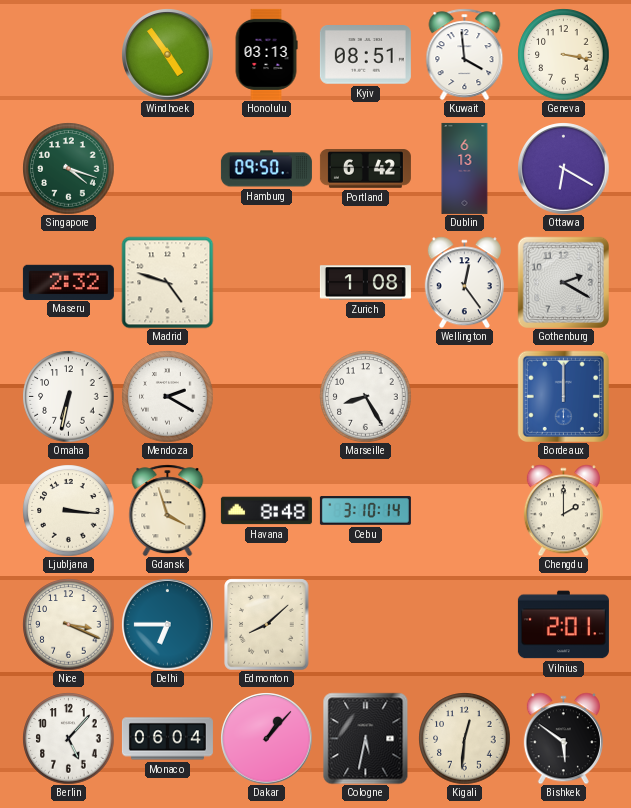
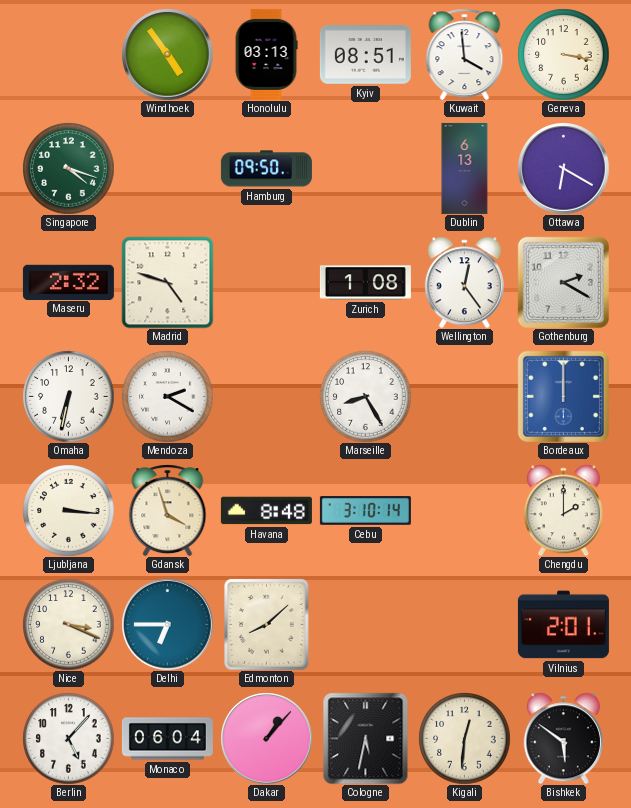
Portland: 6:42 -> none
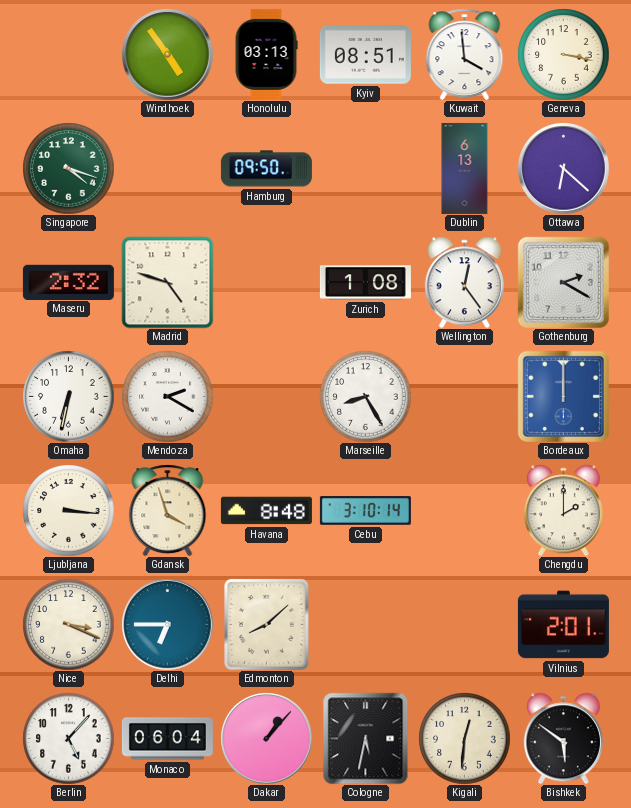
Ottawa: 6:20 -> 6:22
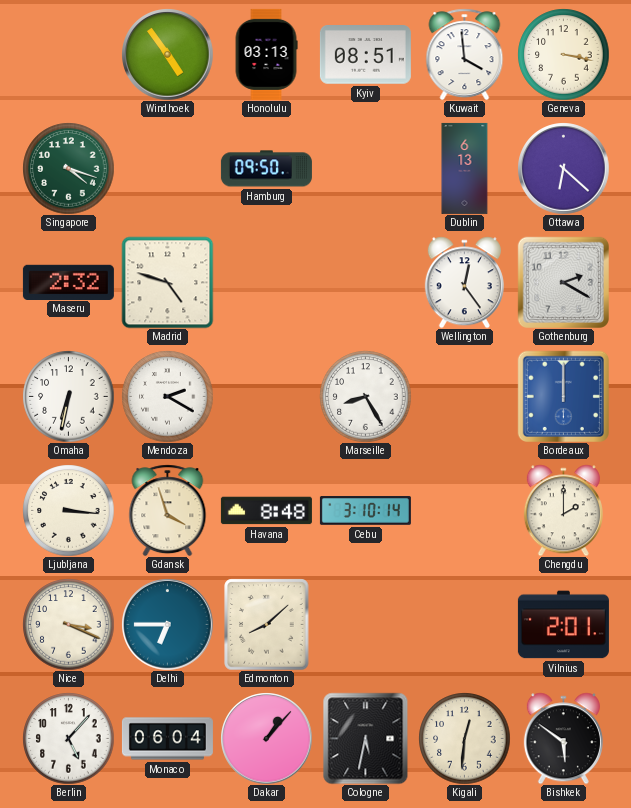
Zurich: 1:08 -> none
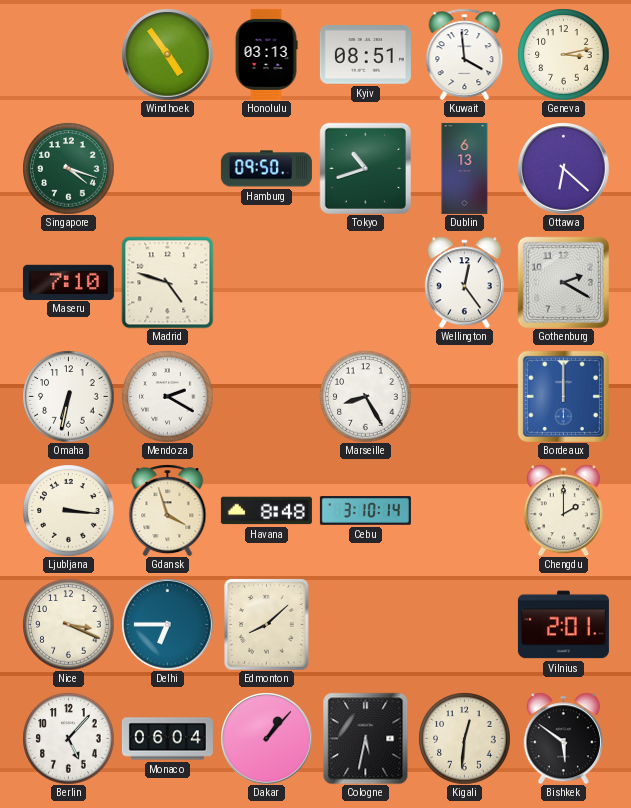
Geneva: 3:17 -> 3:13
Tokyo: none -> 10:42
Maseru: 2:32 -> 7:10
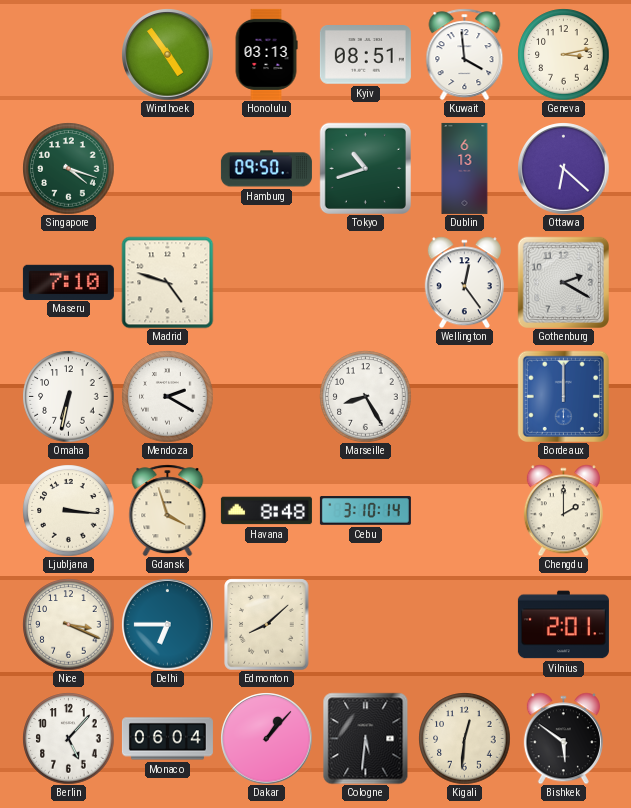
Cologne: 5:32 -> 5:31
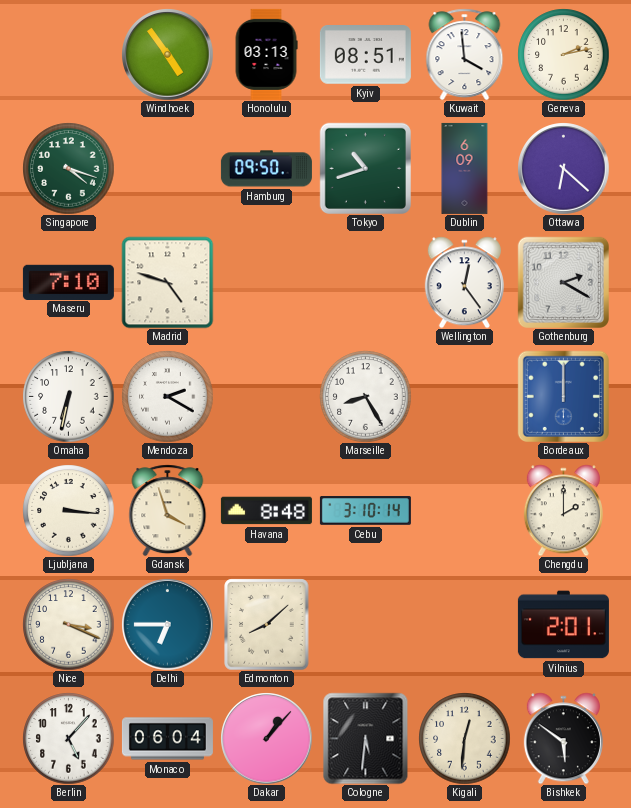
Geneva: 3:13 -> 2:13
Dublin: 6:13 -> 6:09
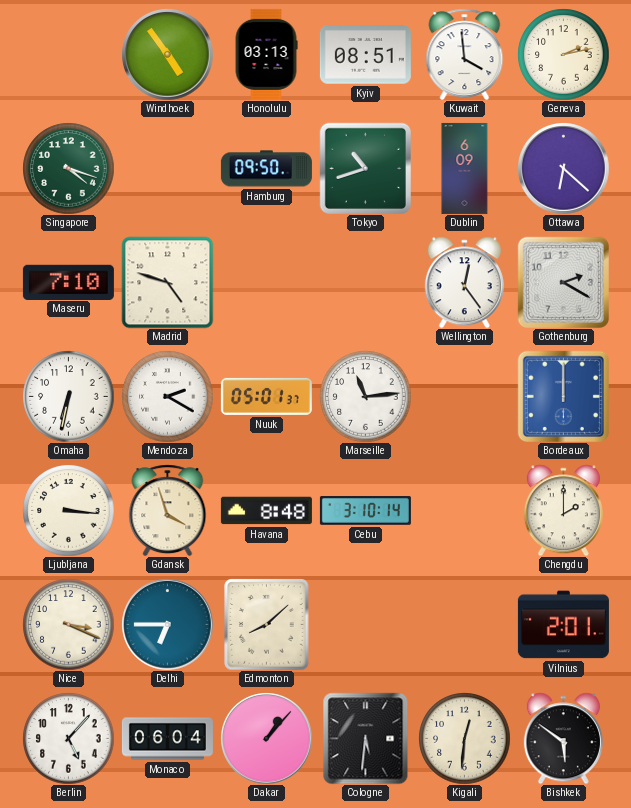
Nuuk: none -> 05:01
Marseille: 8:25 -> 11:14
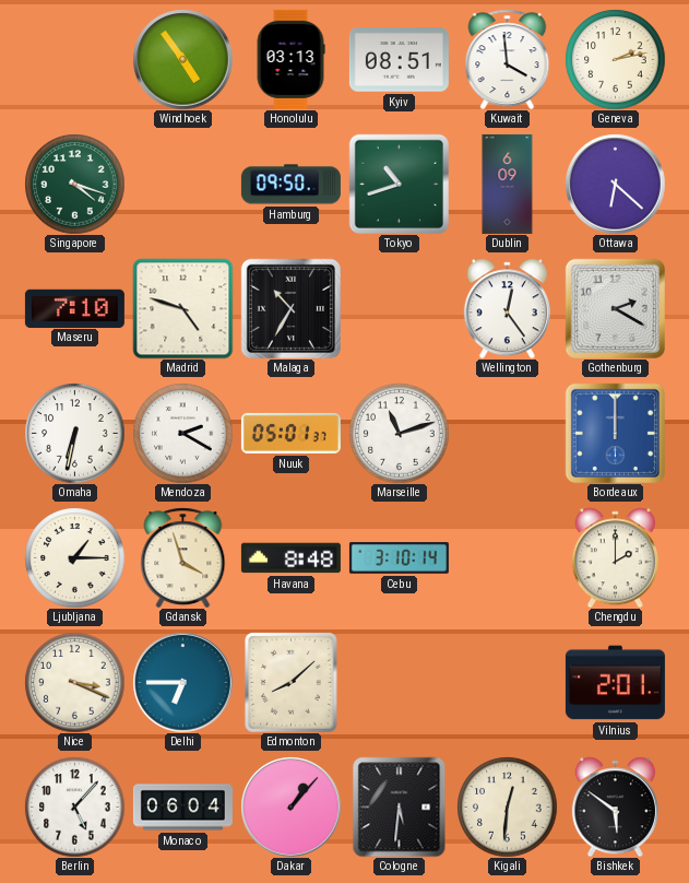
Malaga: none -> 10:35
Marseille: 11:14 -> 11:12
Ljubljana: 3:16 -> 1:15
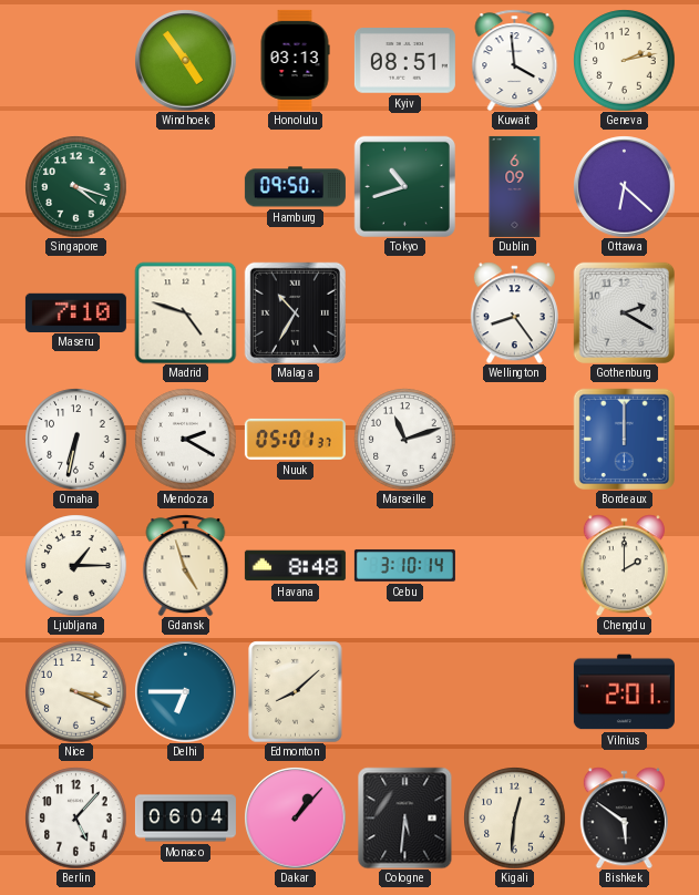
Wellington: 12:24 -> 8:24
Gdansk: 3:57 -> 4:57
